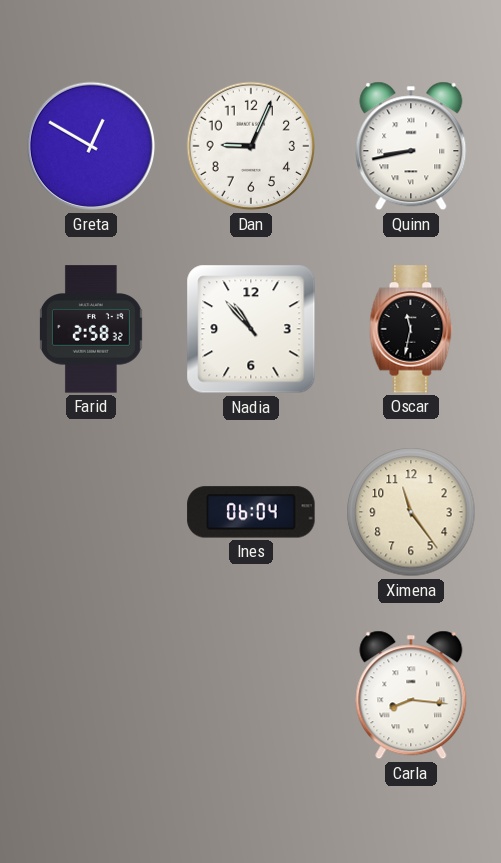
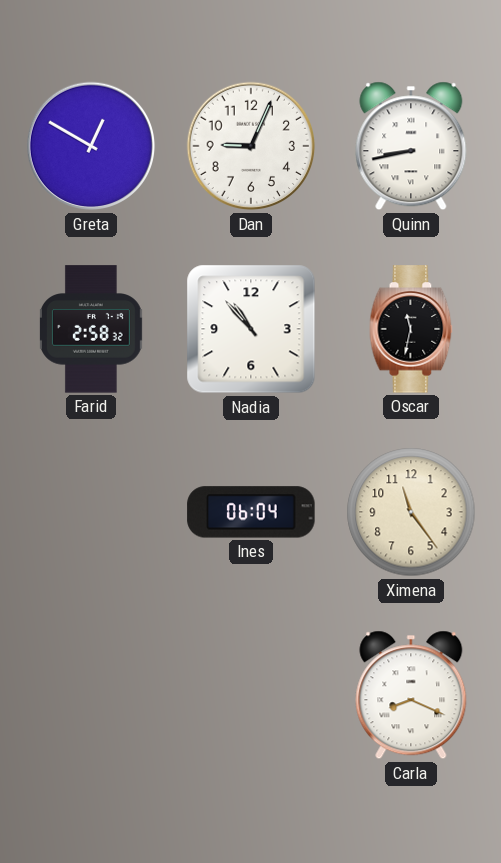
Carla: 8:16 -> 8:19
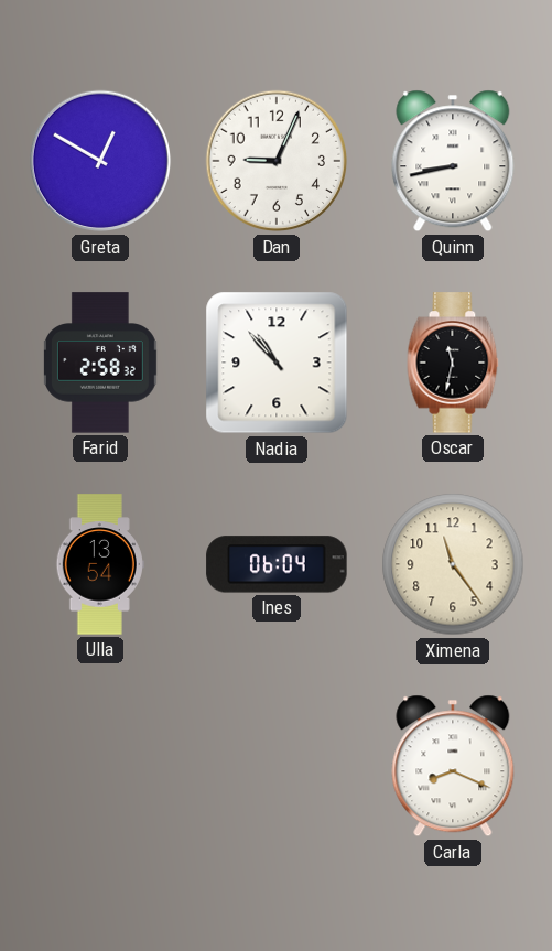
Ulla: none -> 13:54
